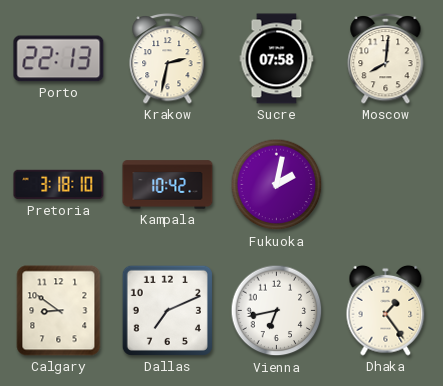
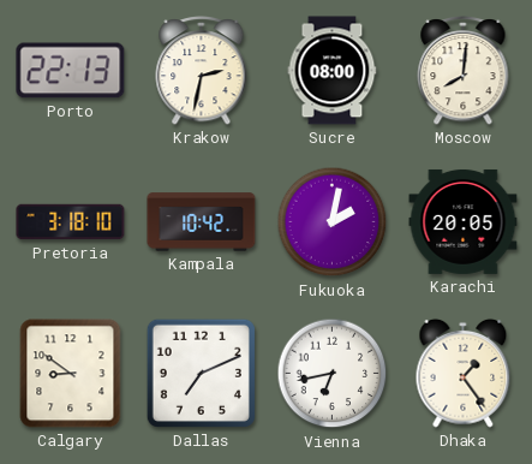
Sucre: 07:58 -> 08:00
Karachi: none -> 20:05
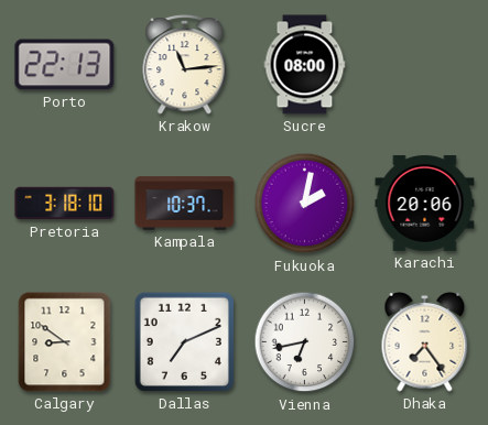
Krakow: 2:32 -> 11:14
Moscow: 8:01 -> none
Kampala: 10:42 -> 10:37
Karachi: 20:05 -> 20:06
Dhaka: 1:24 -> 7:24
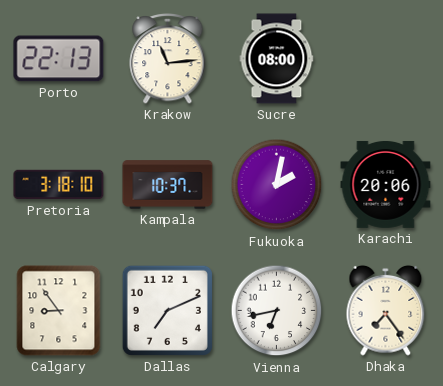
Calgary: 8:51 -> 8:54
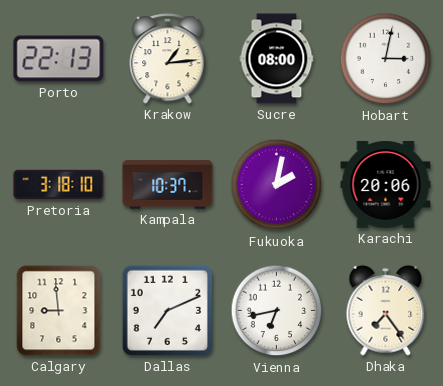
Krakow: 11:14 -> 1:14
Hobart: none -> 3:02
Calgary: 8:54 -> 8:59
